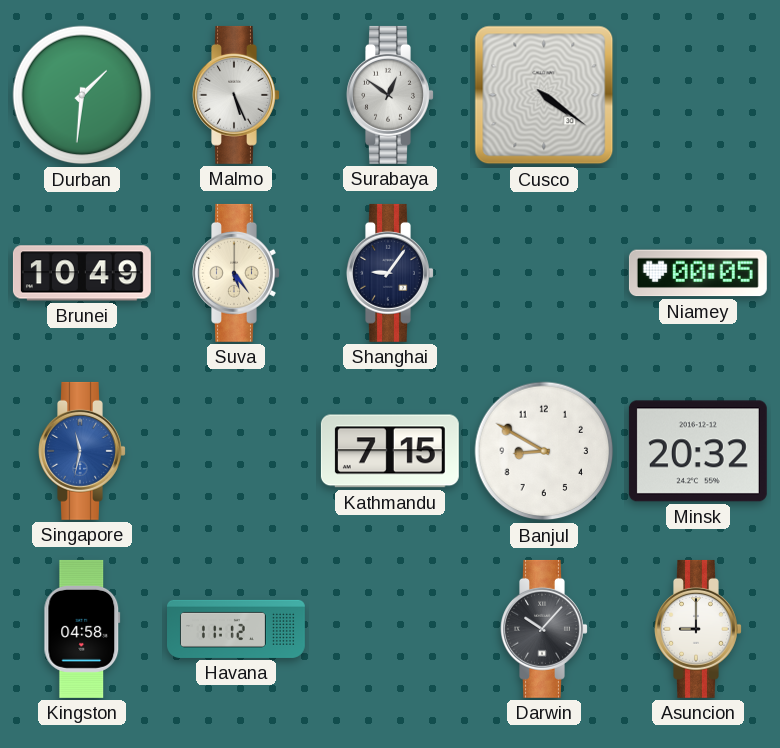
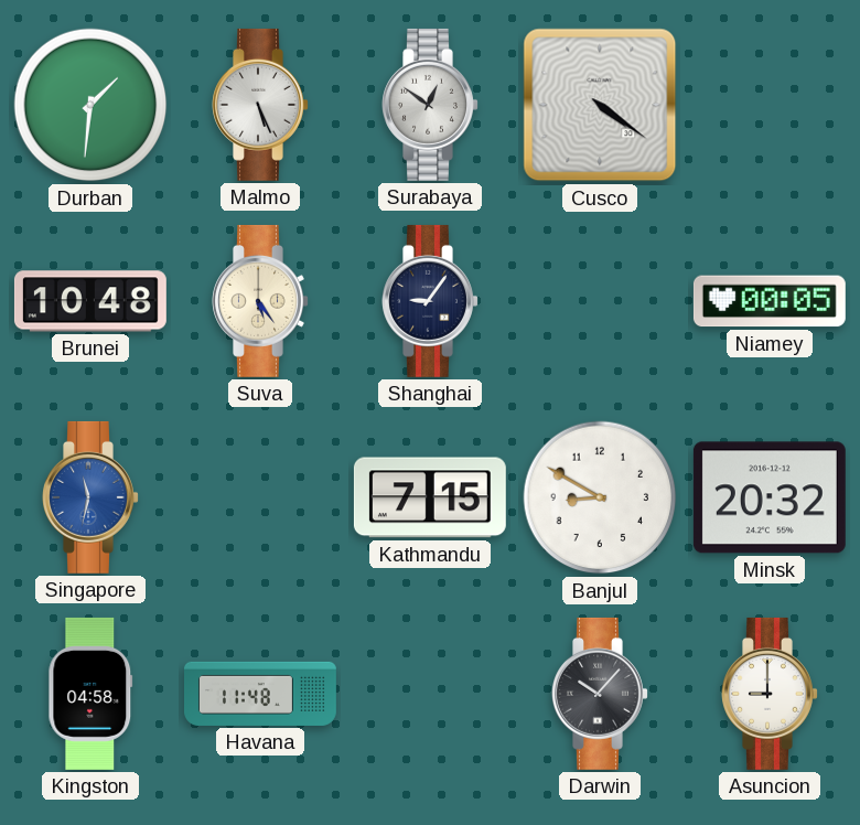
Brunei: 10:49 -> 10:48
Havana: 11:12 -> 11:48
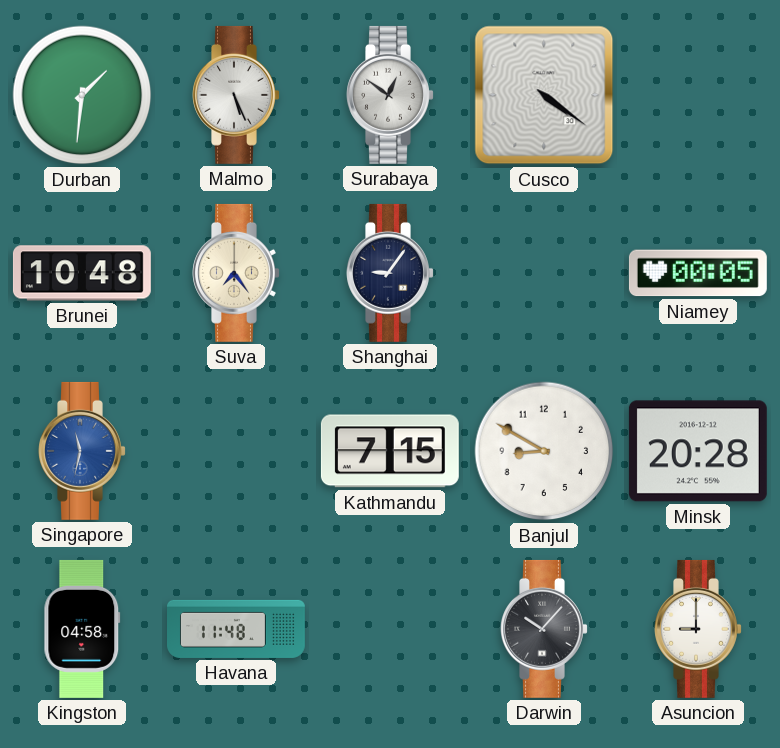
Suva: 5:24 -> 7:24
Minsk: 20:32 -> 20:28
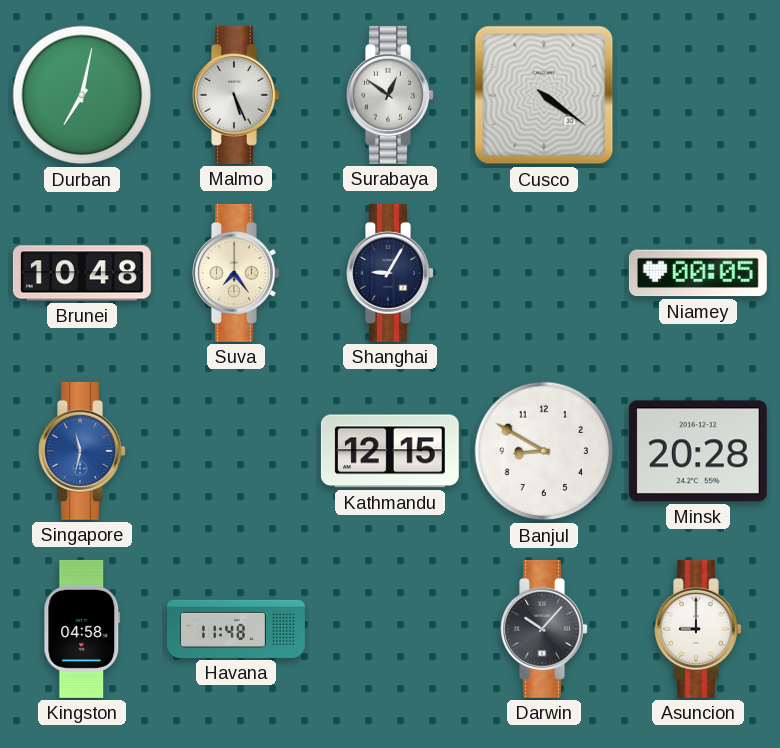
Durban: 1:31 -> 7:02
Shanghai: 9:06 -> 9:05
Kathmandu: 7:15 -> 12:15
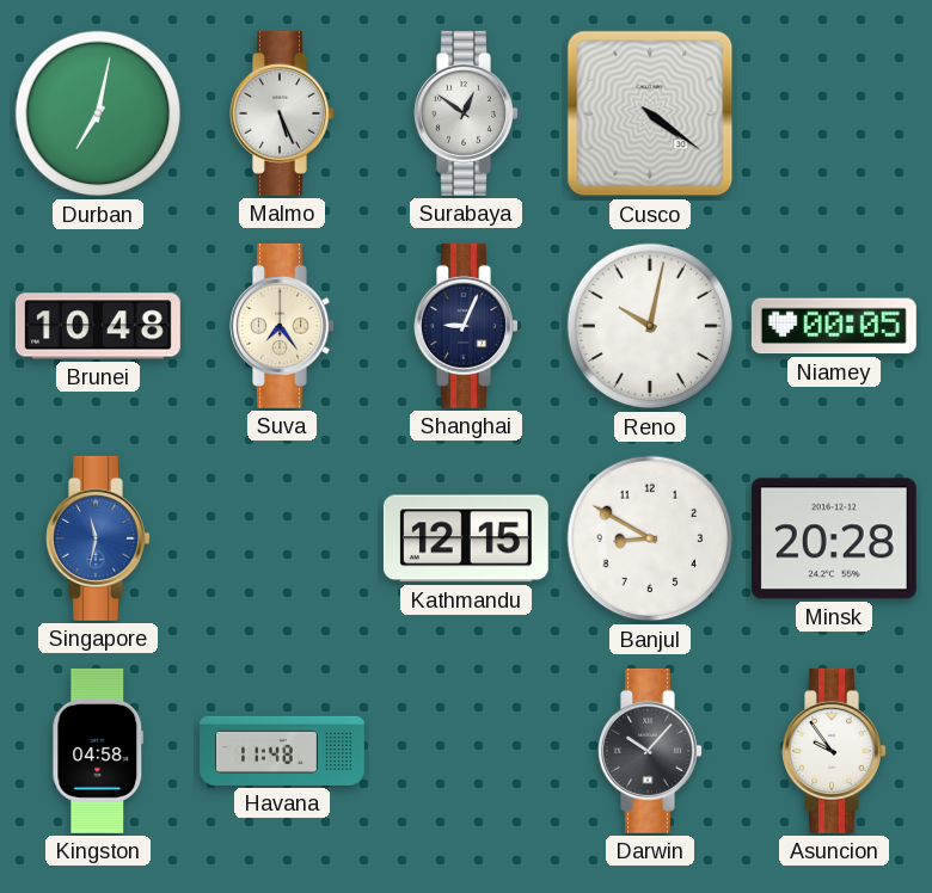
Shanghai: 9:05 -> 9:04
Reno: none -> 10:02
Asuncion: 9:00 -> 9:54
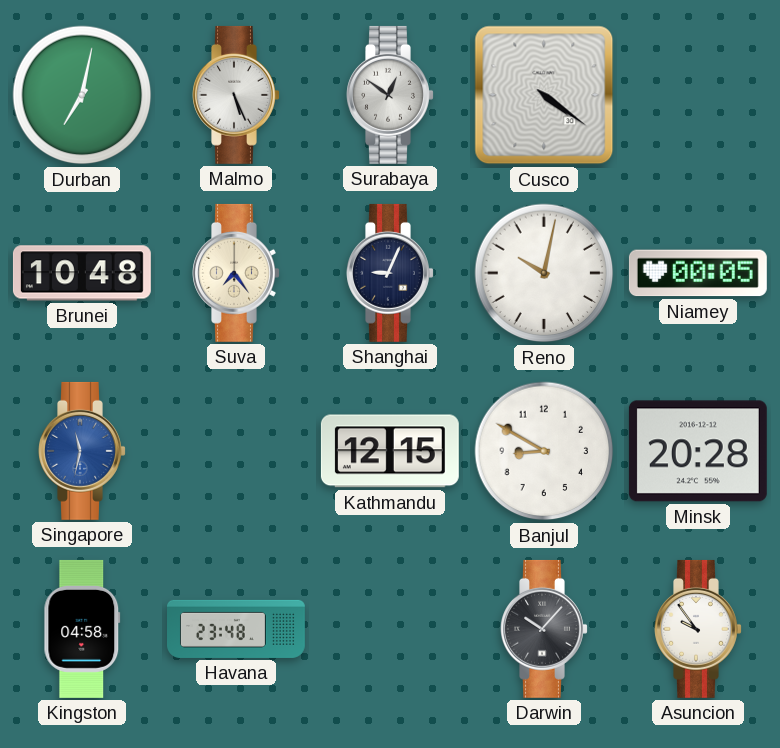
Havana: 11:48 -> 23:48
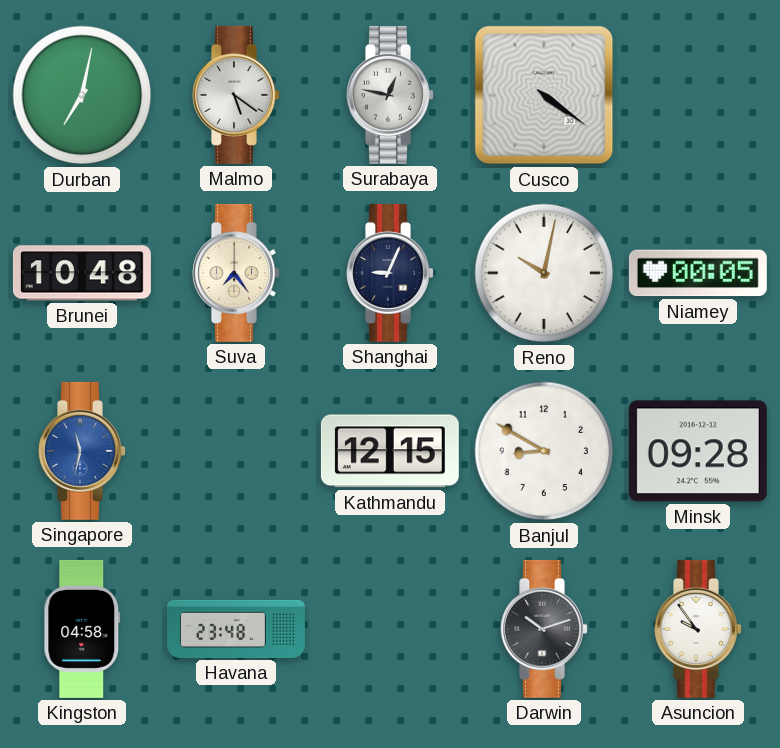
Malmo: 5:26 -> 5:21
Surabaya: 12:51 -> 12:47
Minsk: 20:28 -> 09:28
Darwin: 10:07 -> 10:12
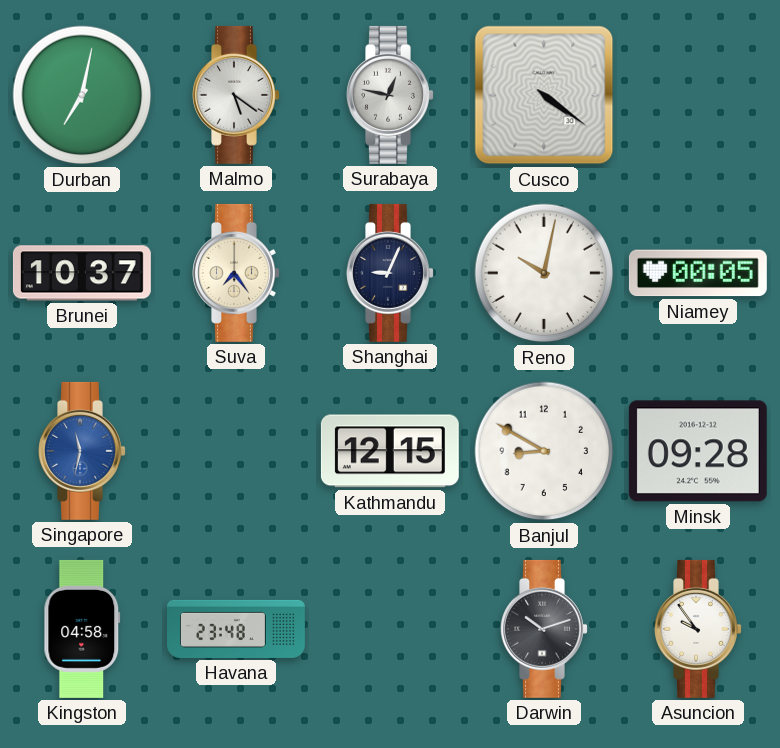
Brunei: 10:48 -> 10:37
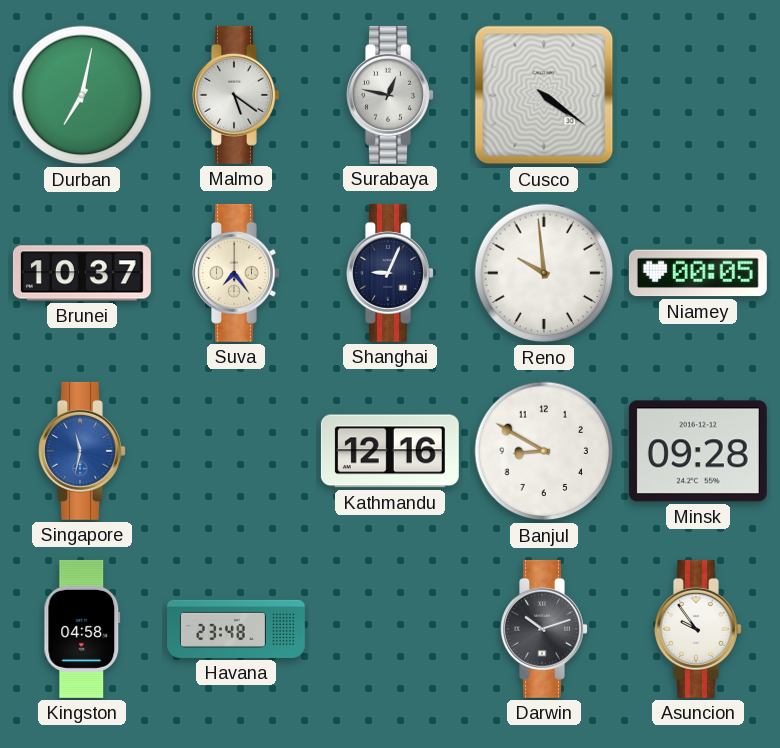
Reno: 10:02 -> 9:59
Kathmandu: 12:15 -> 12:16
